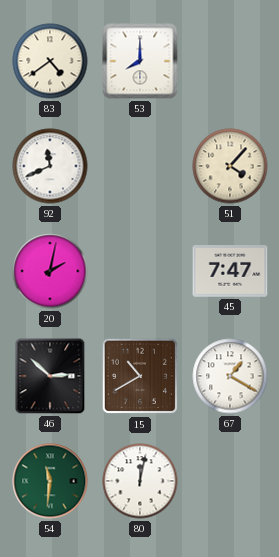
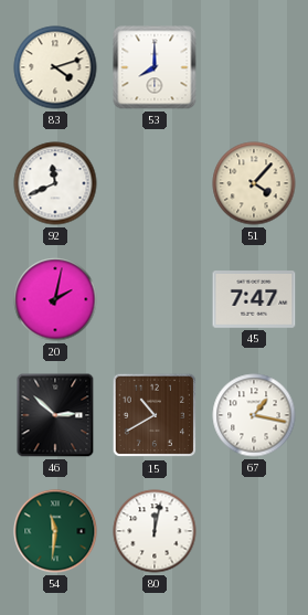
83: 4:39 -> 4:12
67: 1:20 -> 1:17
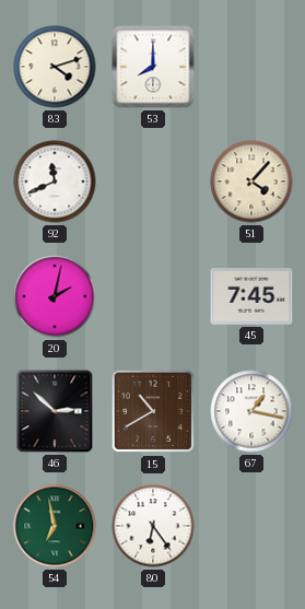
45: 7:47 -> 7:45
54: 11:31 -> 6:58
80: 12:02 -> 6:24
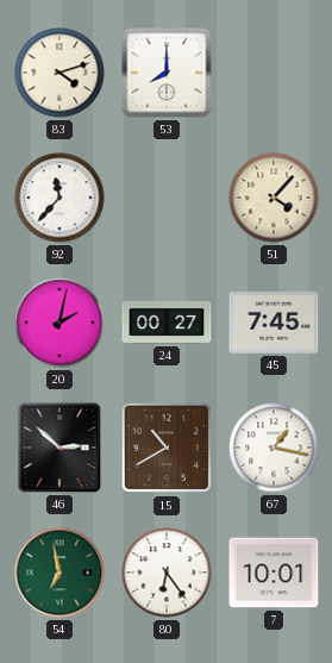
92: 11:41 -> 11:37
24: none -> 00:27
7: none -> 10:01
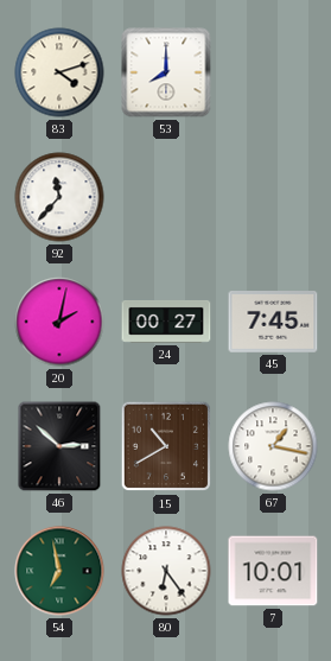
51: 4:07 -> none
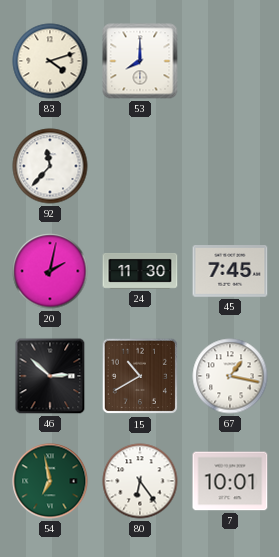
24: 00:27 -> 11:30
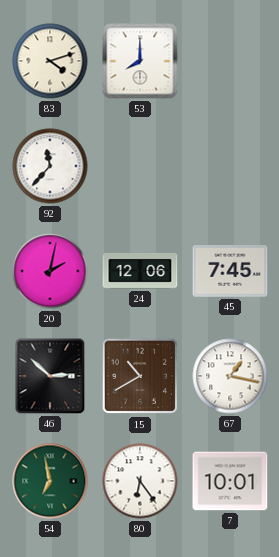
24: 11:30 -> 12:06
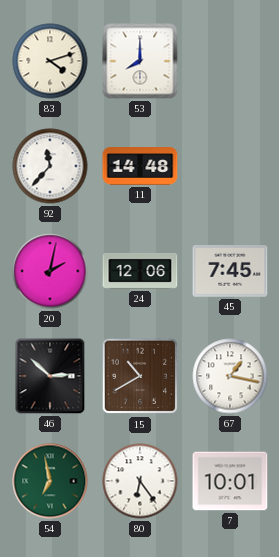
11: none -> 14:48
